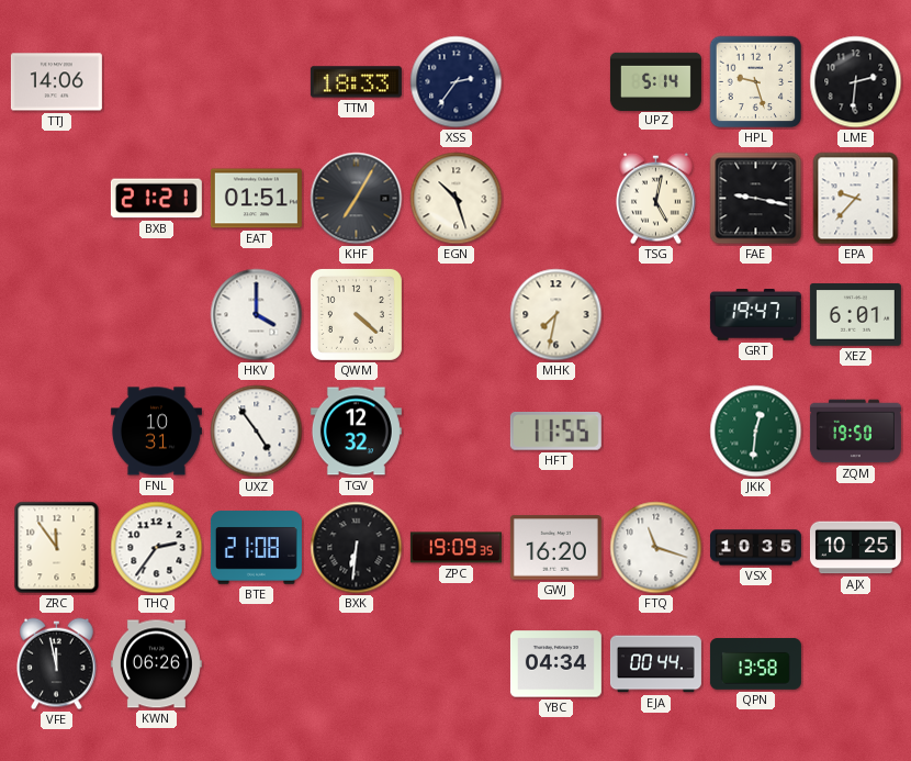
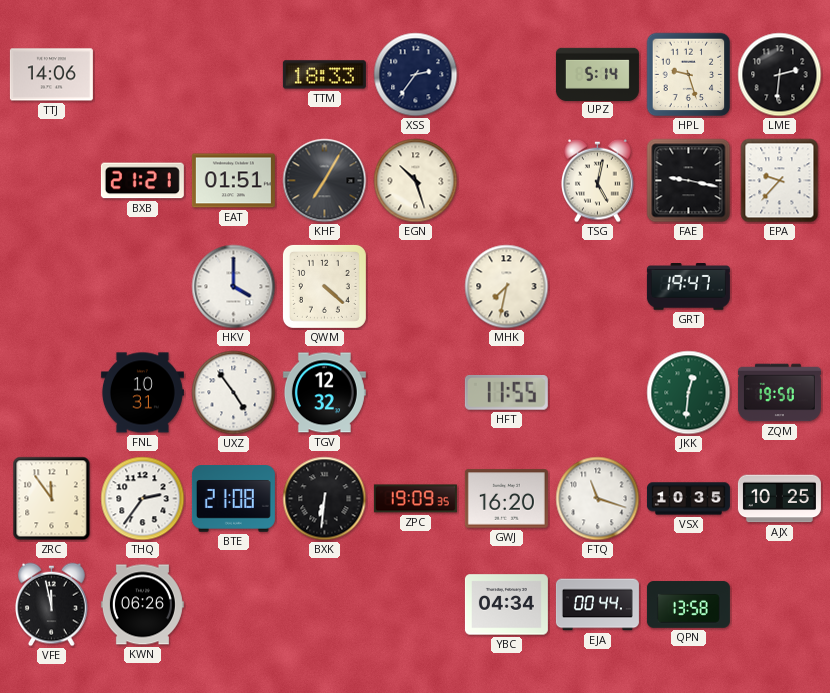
XEZ: 6:01 -> none
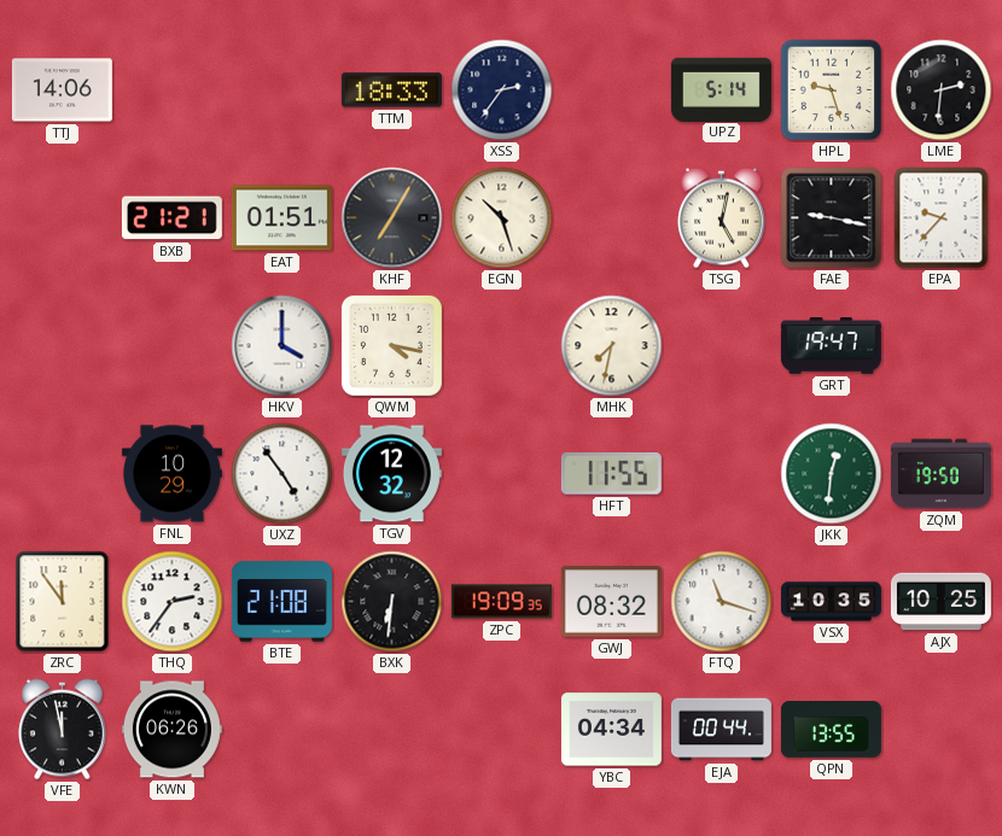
QWM: 4:22 -> 4:17
FNL: 10:31 -> 10:29
GWJ: 16:20 -> 08:32
QPN: 13:58 -> 13:55
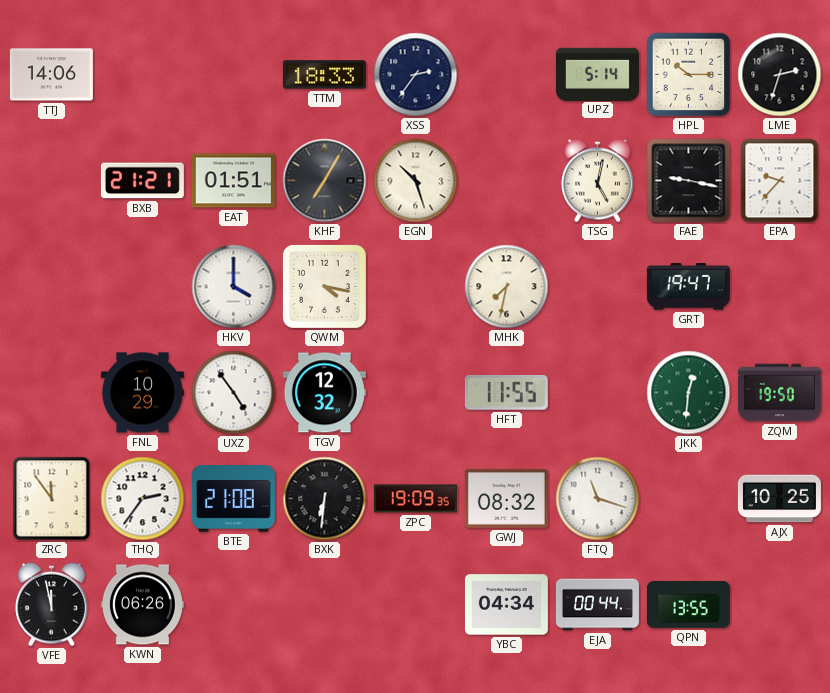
HPL: 9:27 -> 10:15
LME: 2:31 -> 2:33
VSX: 10:35 -> none
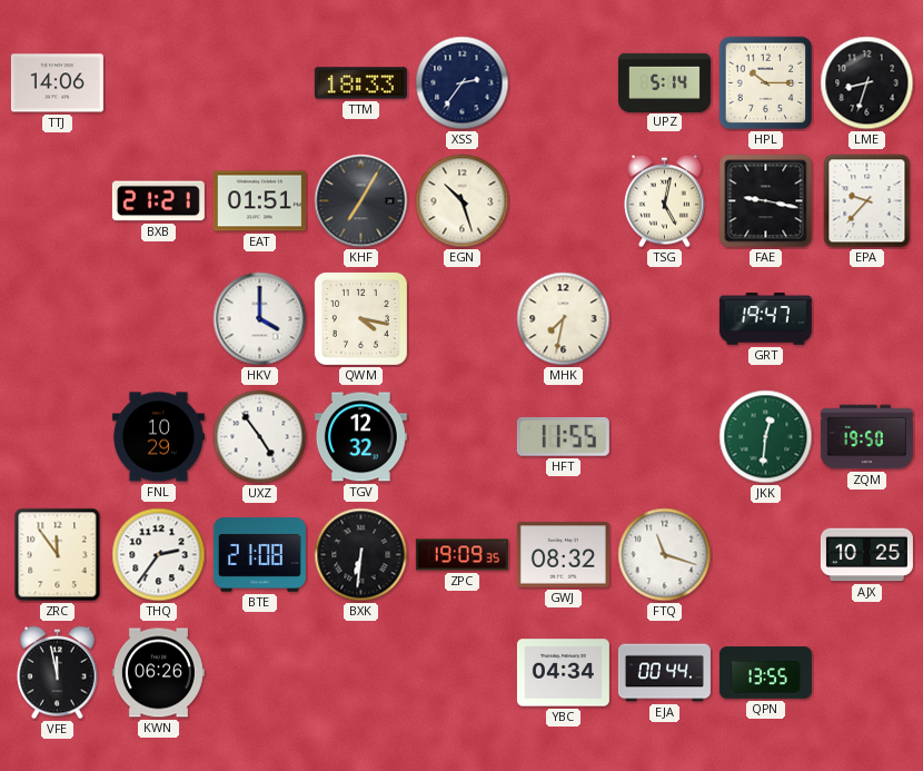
LME: 2:33 -> 8:33
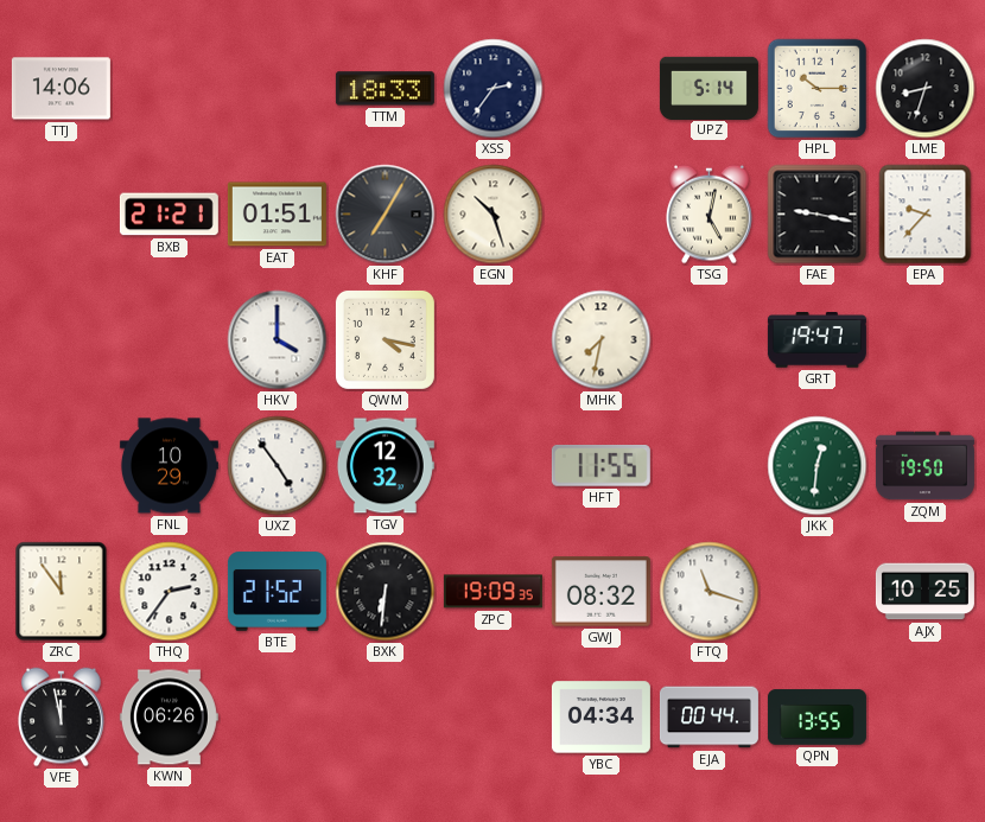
BTE: 21:08 -> 21:52
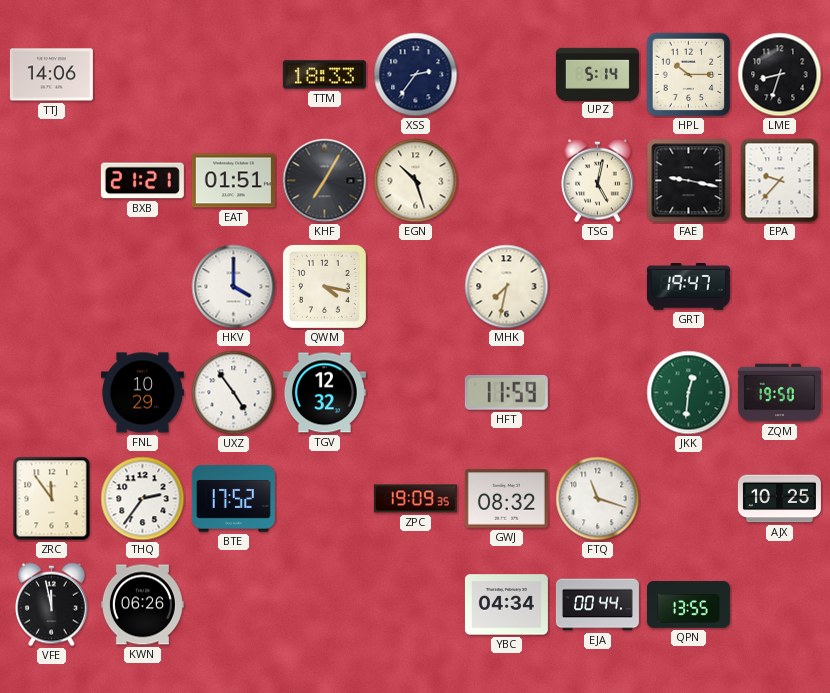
HFT: 11:55 -> 11:59
BTE: 21:52 -> 17:52
BXK: 6:31 -> none
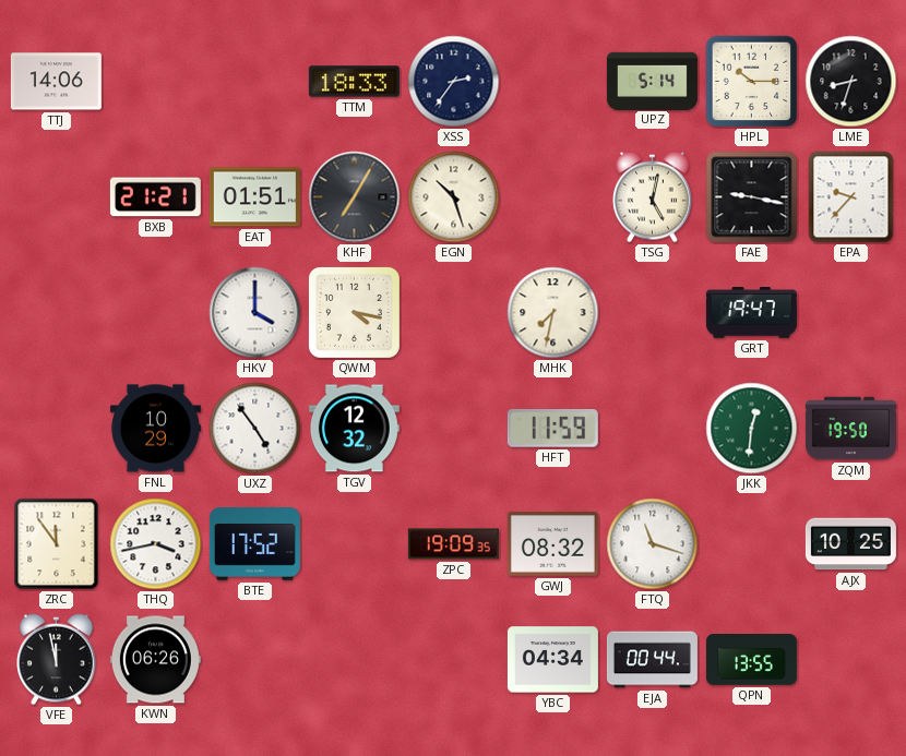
THQ: 2:36 -> 3:43
